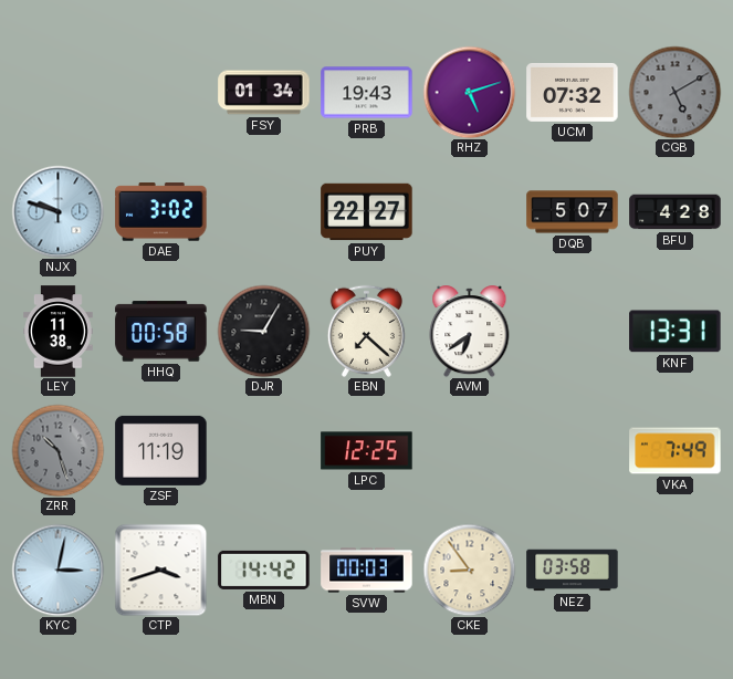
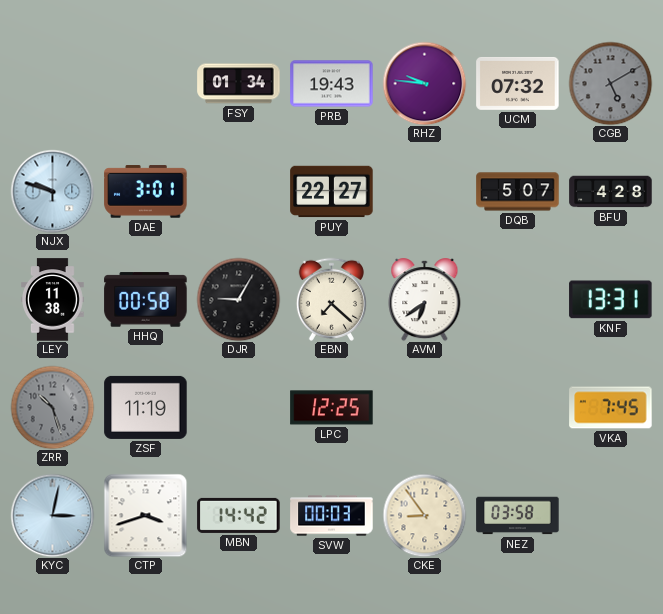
RHZ: 5:12 -> 9:46
DAE: 3:02 -> 3:01
VKA: 7:49 -> 7:45
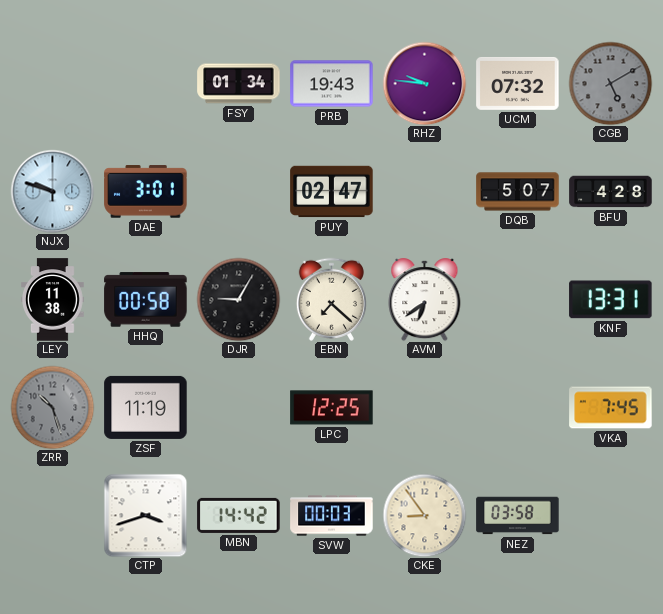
PUY: 22:27 -> 02:47
KYC: 3:02 -> none
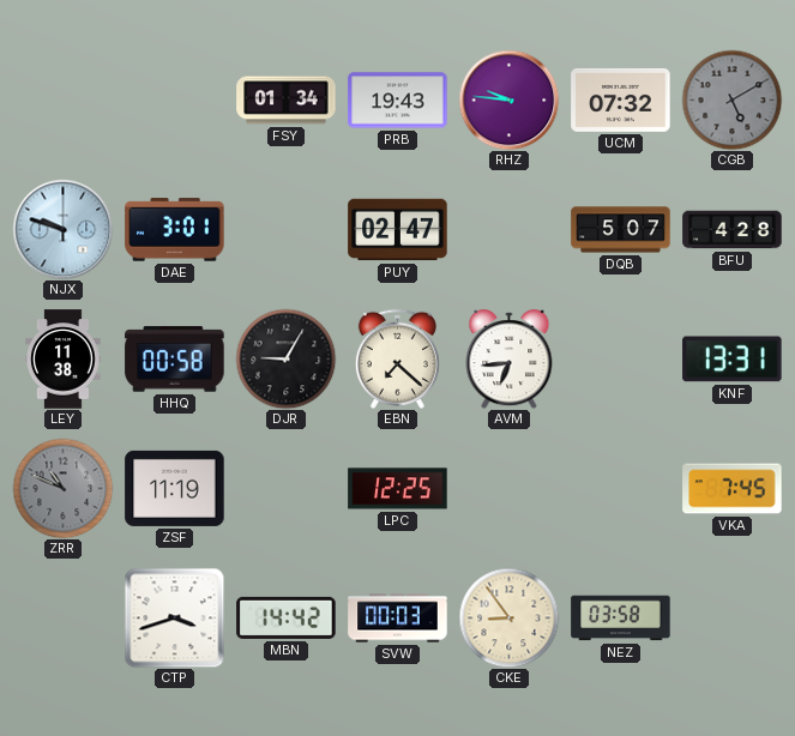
AVM: 6:39 -> 6:44
ZRR: 10:27 -> 10:49
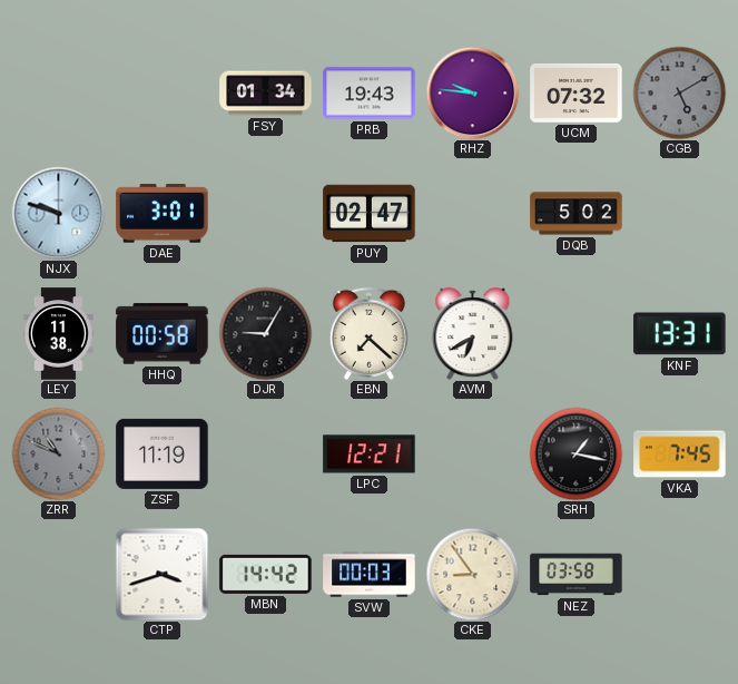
DQB: 5:07 -> 5:02
BFU: 4:28 -> none
AVM: 6:44 -> 6:40
LPC: 12:25 -> 12:21
SRH: none -> 1:17
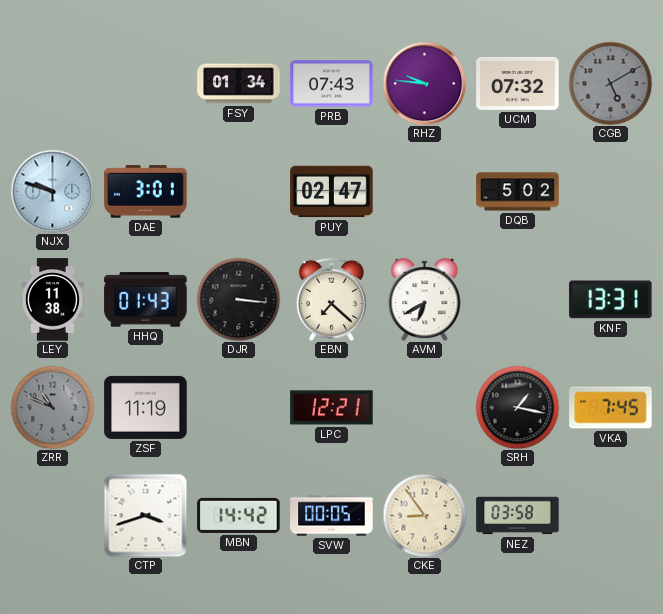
PRB: 19:43 -> 07:43
HHQ: 00:58 -> 01:43
DJR: 9:05 -> 3:16
SVW: 00:03 -> 00:05
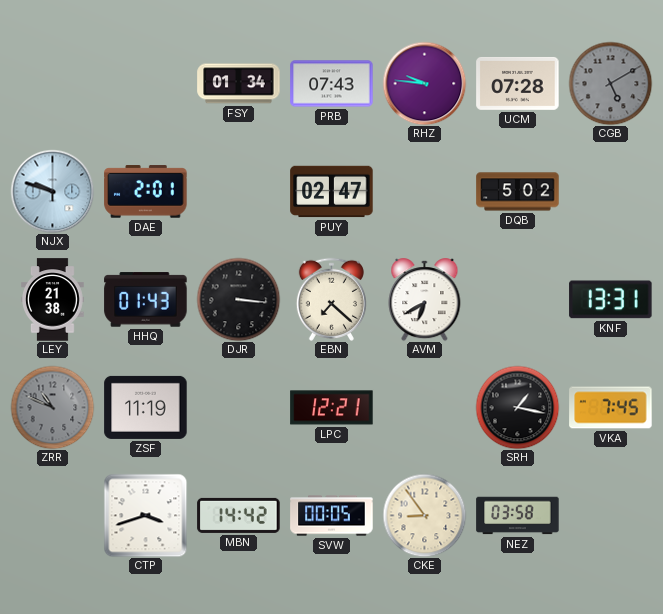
UCM: 07:32 -> 07:28
DAE: 3:01 -> 2:01
LEY: 11:38 -> 21:38
